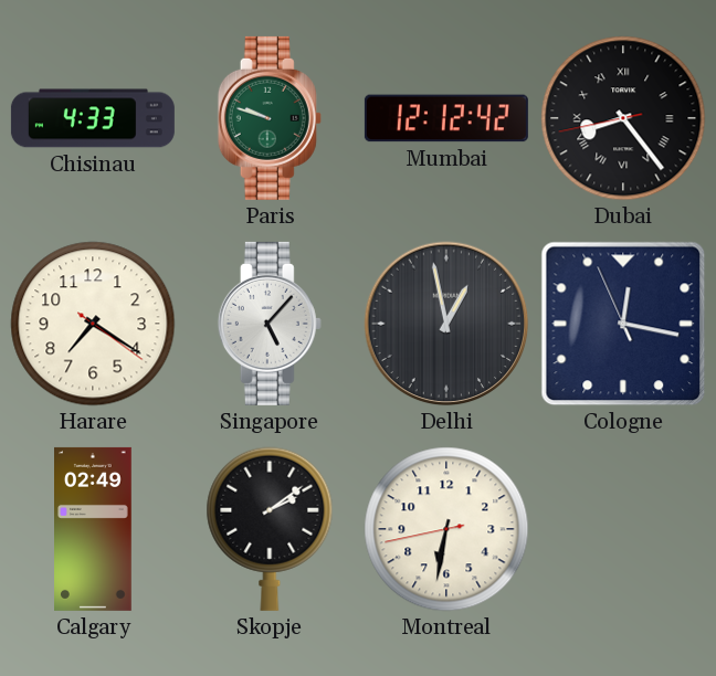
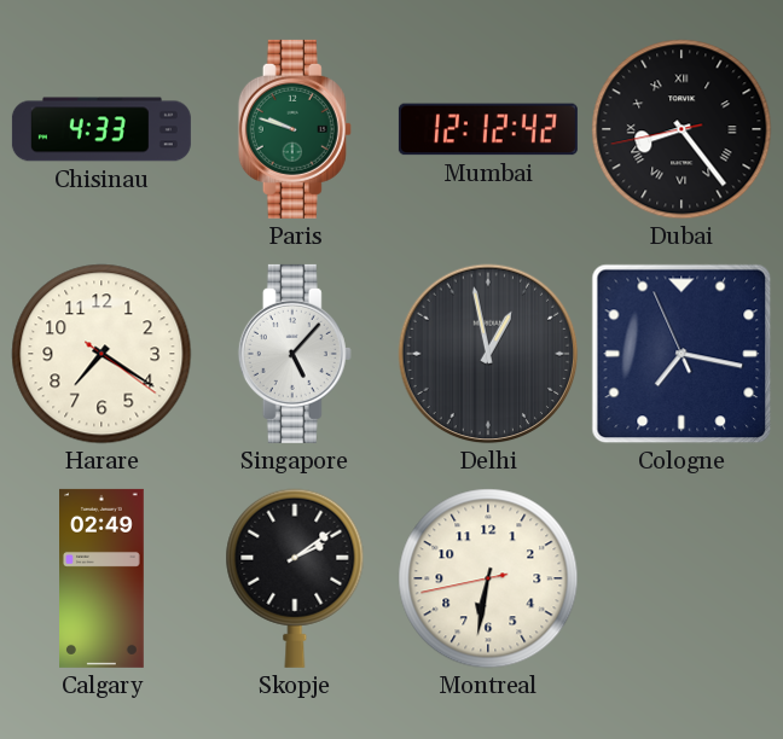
Cologne: 12:16 -> 7:16
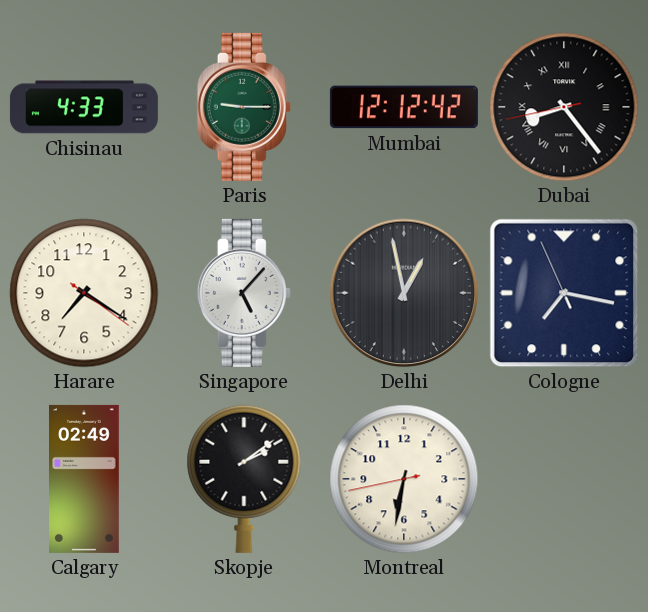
Paris: 9:48 -> 9:15
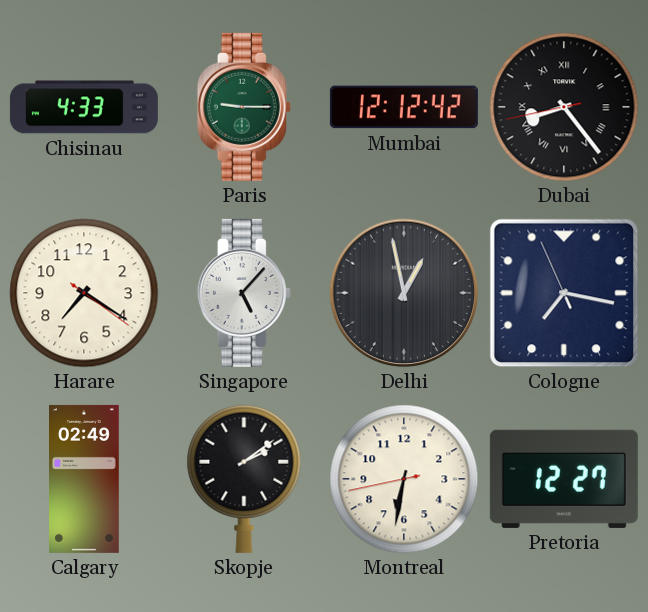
Pretoria: none -> 12:27
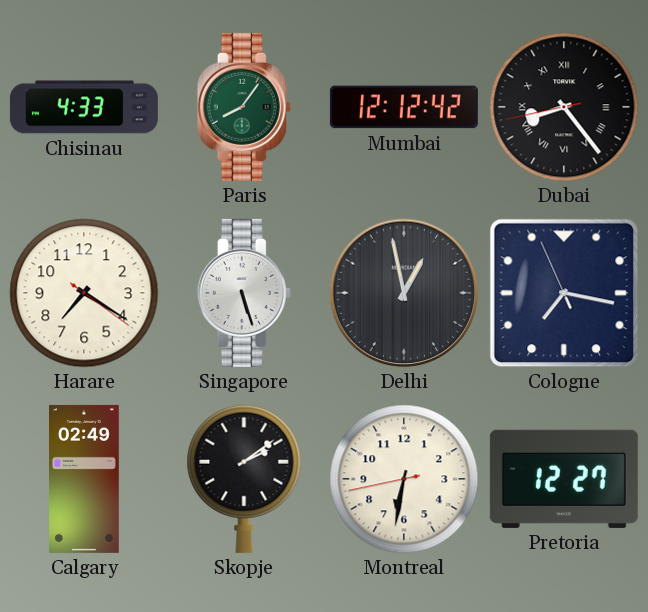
Paris: 9:15 -> 8:06
Singapore: 5:07 -> 5:27
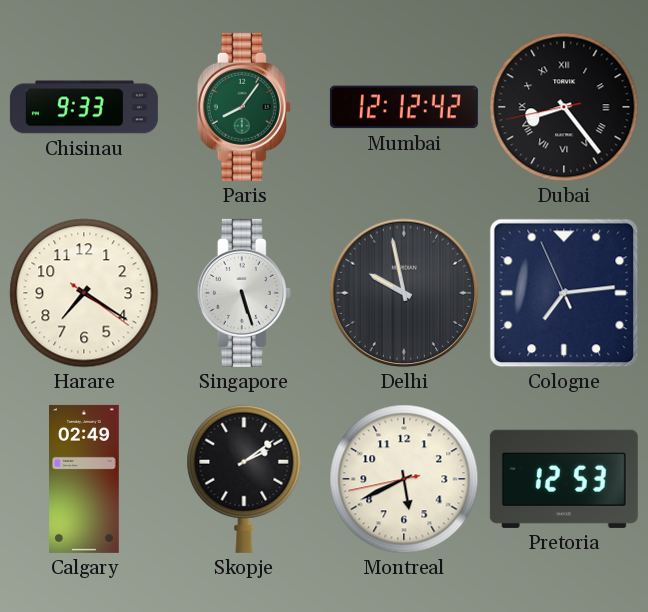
Chisinau: 4:33 -> 9:33
Delhi: 12:58 -> 9:58
Cologne: 7:16 -> 7:13
Montreal: 6:31 -> 5:40
Pretoria: 12:27 -> 12:53
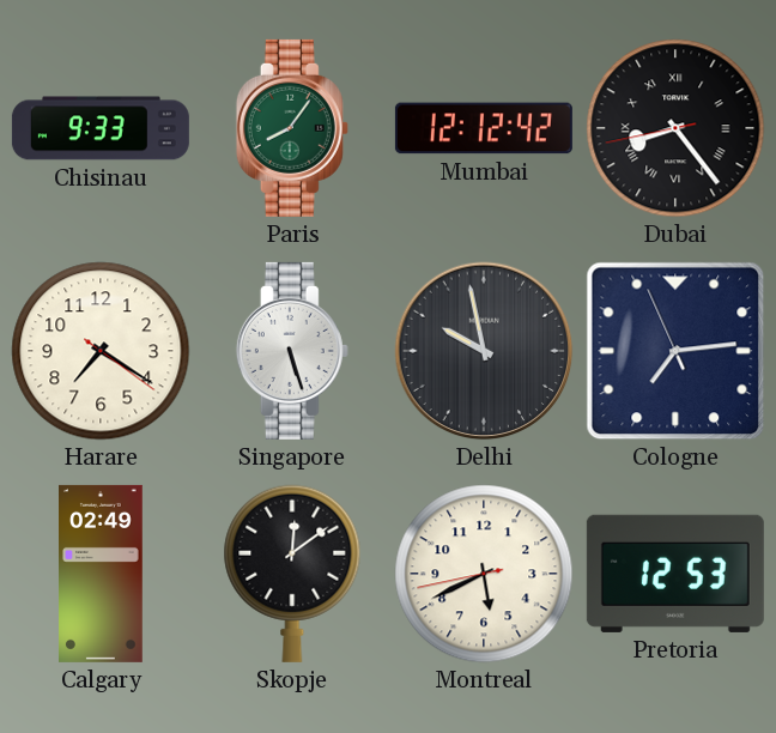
Skopje: 2:09 -> 12:09
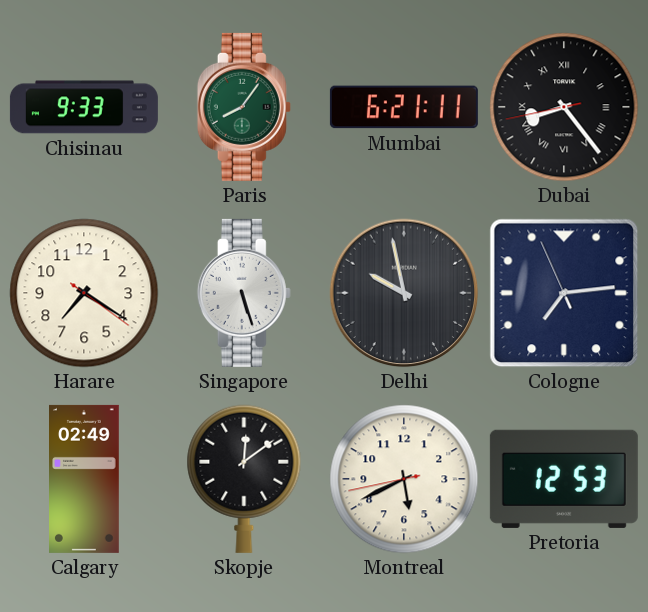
Mumbai: 12:12 -> 6:21
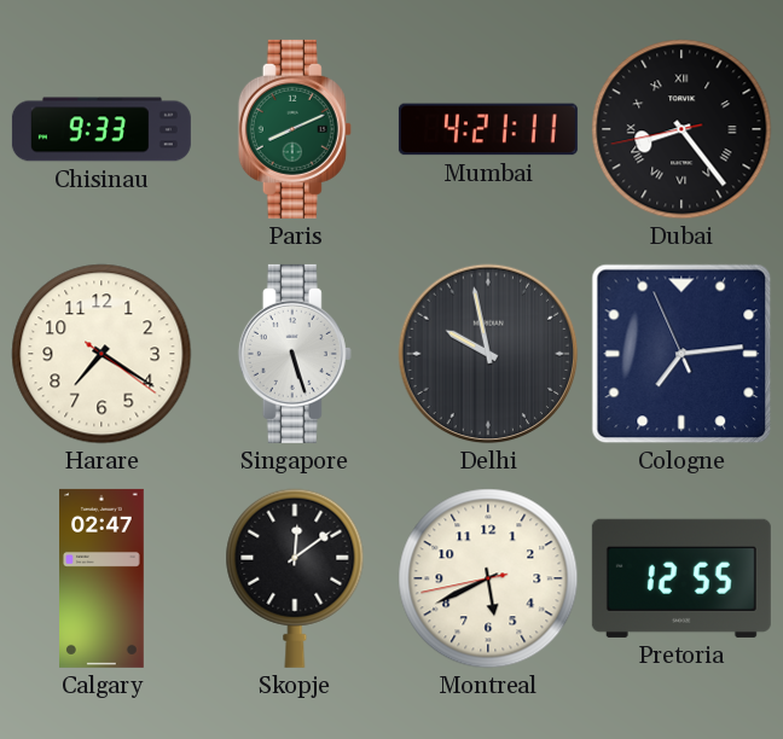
Paris: 8:06 -> 8:11
Mumbai: 6:21 -> 4:21
Calgary: 02:49 -> 02:47
Pretoria: 12:53 -> 12:55
